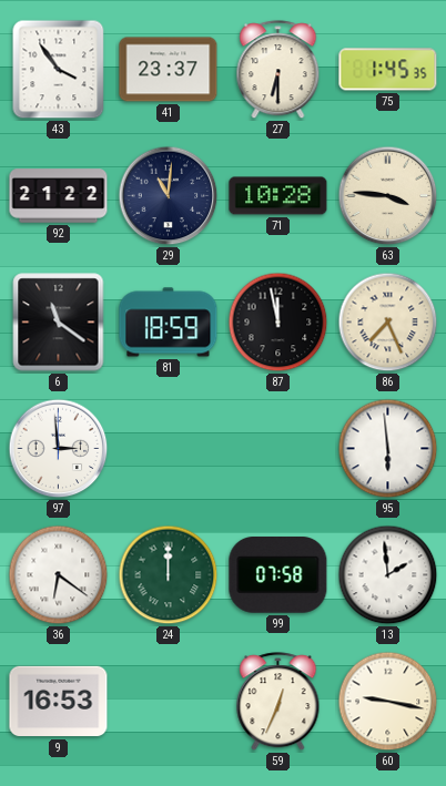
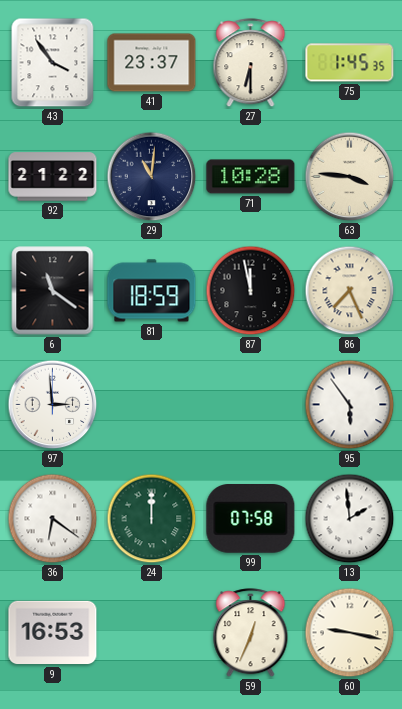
95: 5:59 -> 5:54
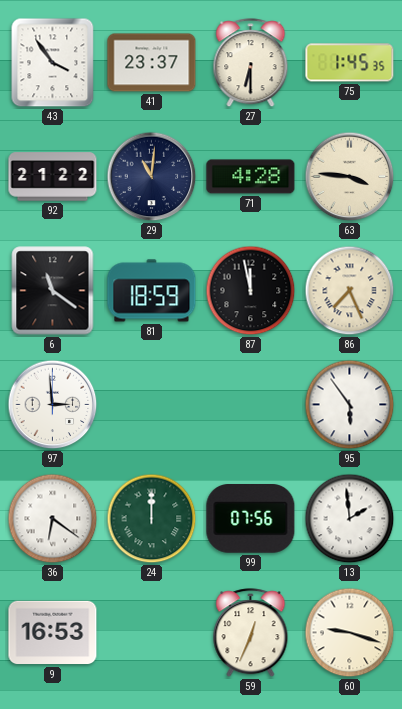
71: 10:28 -> 4:28
99: 07:58 -> 07:56
60: 9:17 -> 9:18
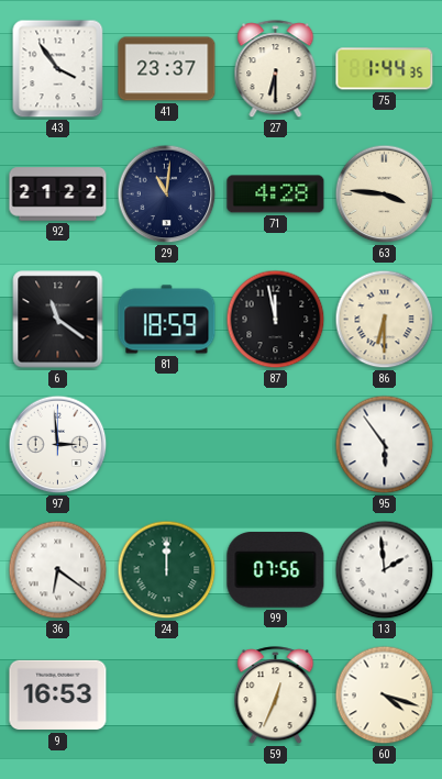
75: 1:45 -> 1:44
86: 7:26 -> 6:30
60: 9:18 -> 4:18
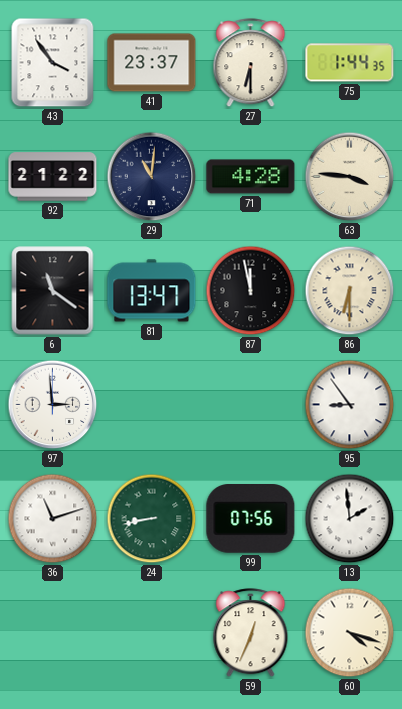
81: 18:59 -> 13:47
95: 5:54 -> 8:54
36: 6:21 -> 11:12
24: 12:00 -> 8:43
9: 16:53 -> none
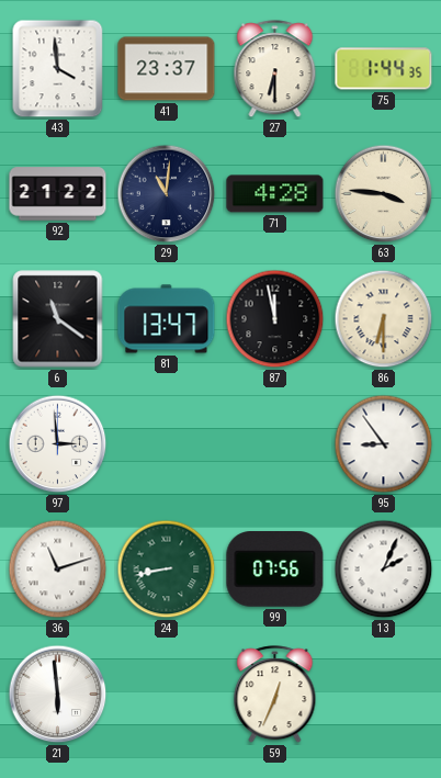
43: 3:54 -> 3:59
13: 1:59 -> 2:04
21: none -> 5:59
60: 4:18 -> none
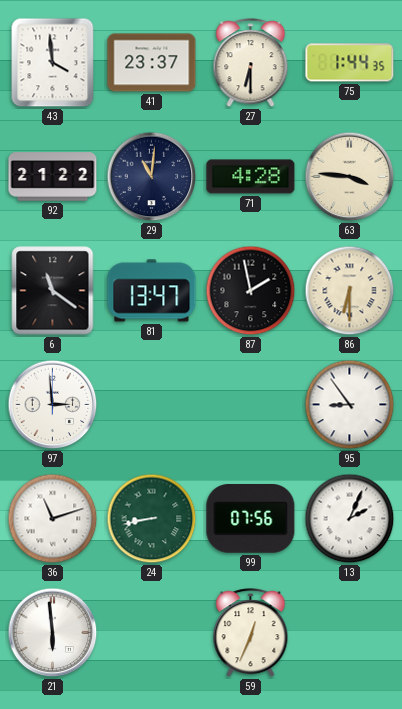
87: 11:58 -> 1:58
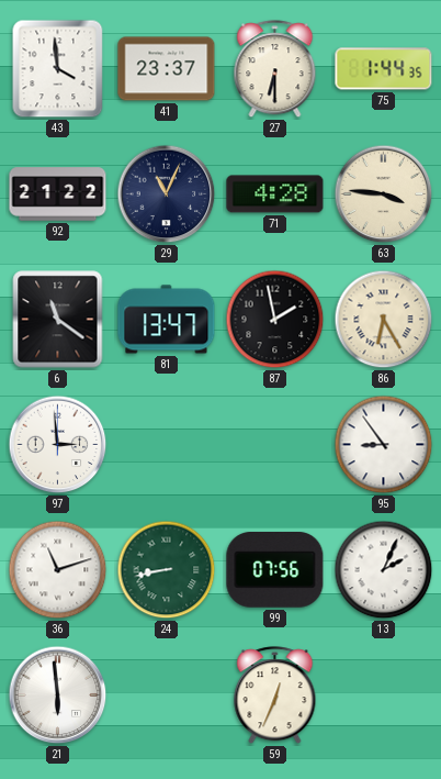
29: 11:01 -> 11:04
86: 6:30 -> 6:25
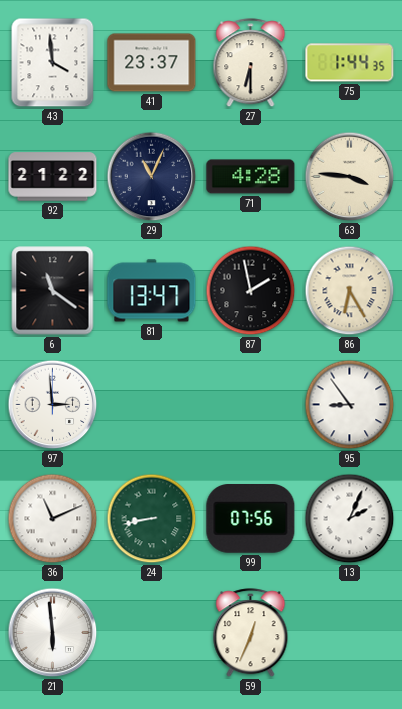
36: 11:12 -> 11:11
